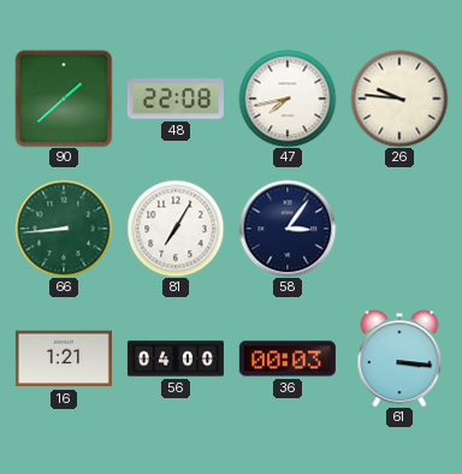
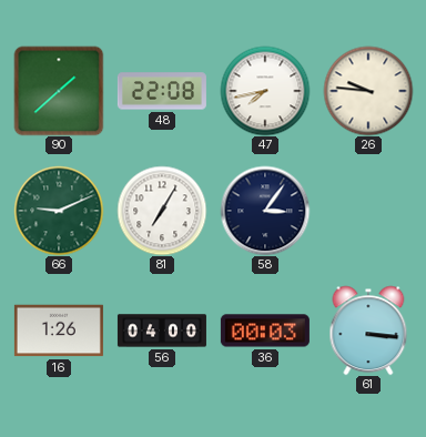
66: 8:44 -> 9:11
16: 1:21 -> 1:26
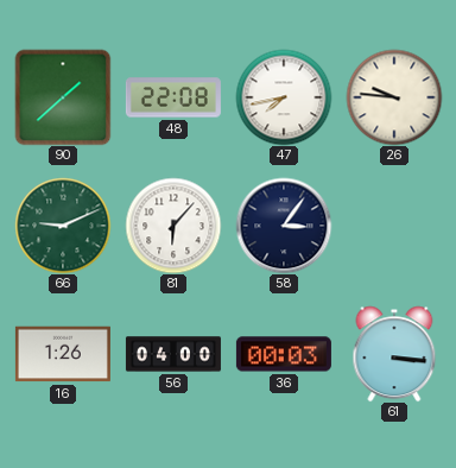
81: 7:05 -> 6:07
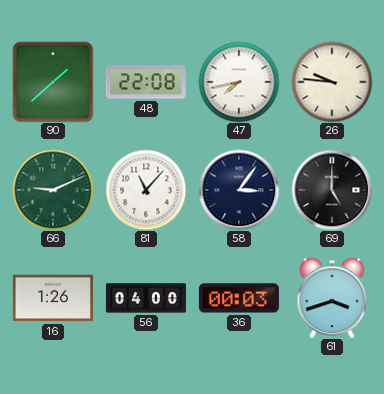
81: 6:07 -> 11:07
69: none -> 5:00
61: 3:16 -> 3:42
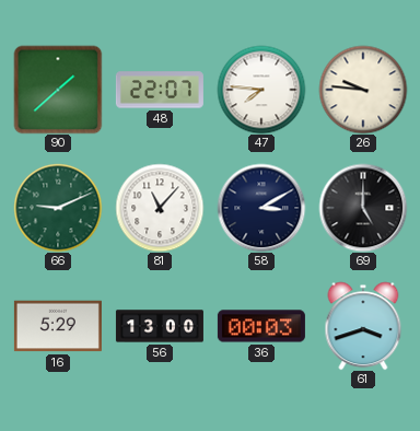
48: 22:08 -> 22:07
47: 7:43 -> 7:46
58: 3:06 -> 3:10
16: 1:26 -> 5:29
56: 04:00 -> 13:00
